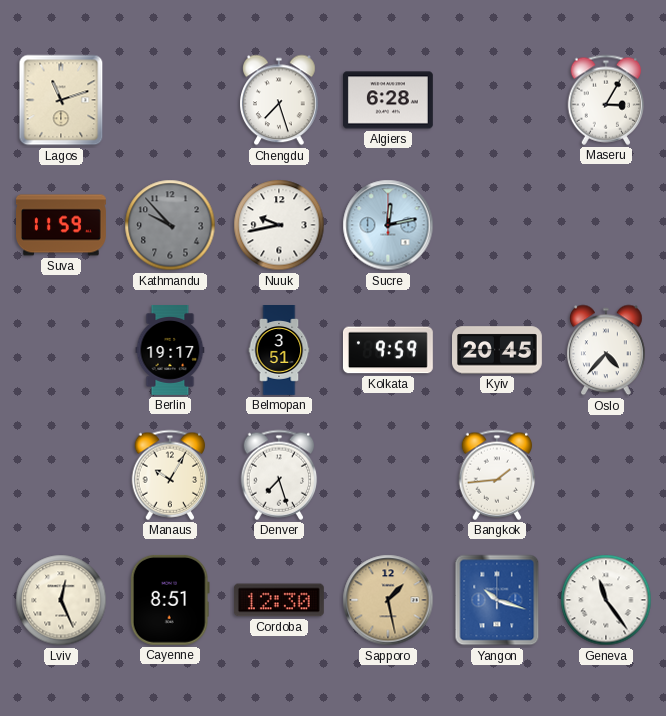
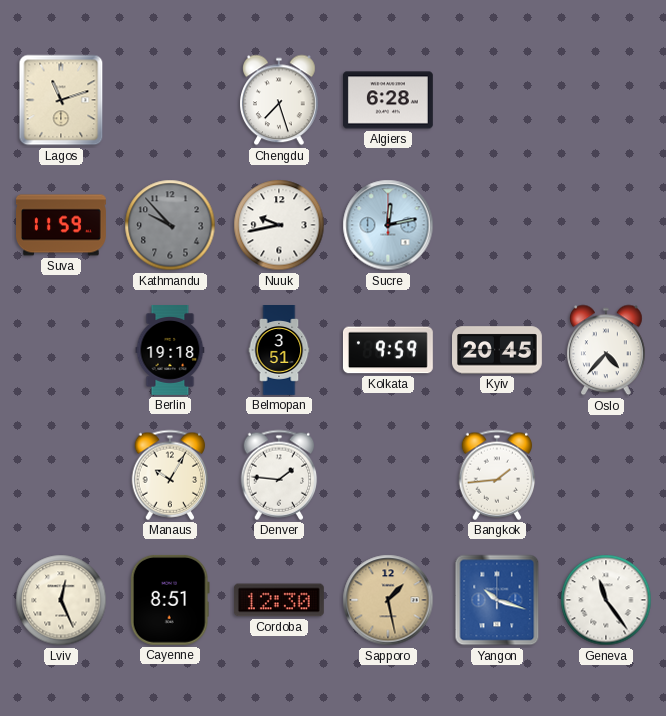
Maseru: 3:05 -> none
Berlin: 19:17 -> 19:18
Denver: 7:27 -> 1:46
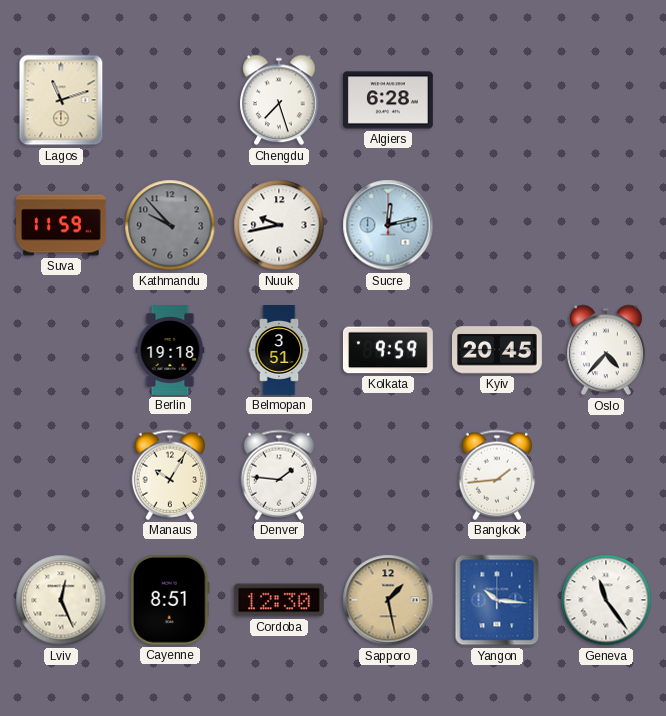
Yangon: 10:18 -> 10:16
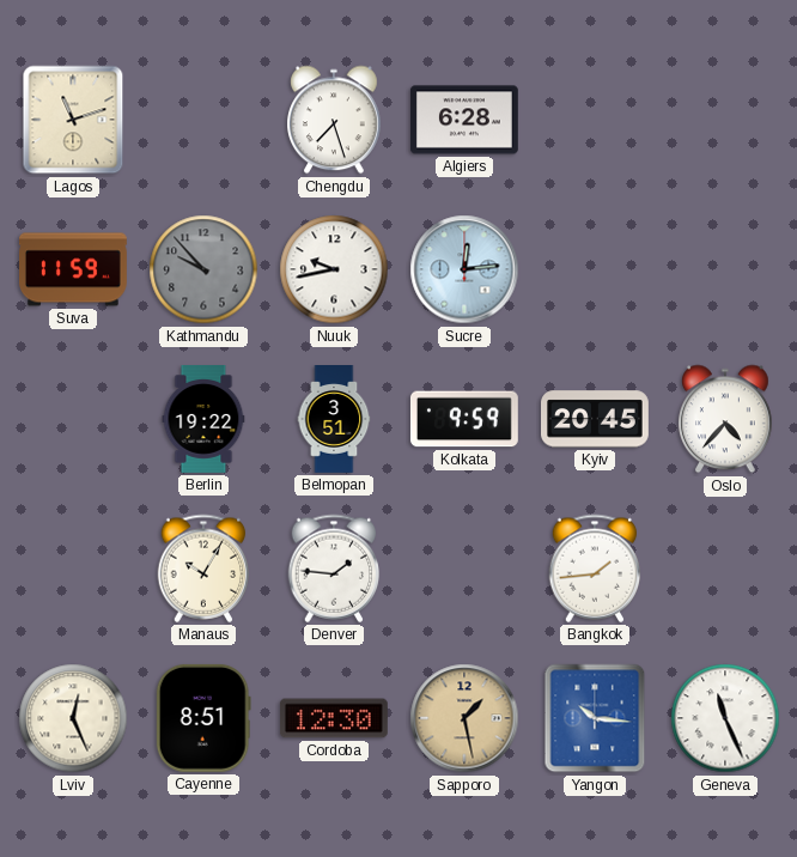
Sucre: 12:13 -> 12:14
Berlin: 19:18 -> 19:22
Geneva: 11:24 -> 11:26
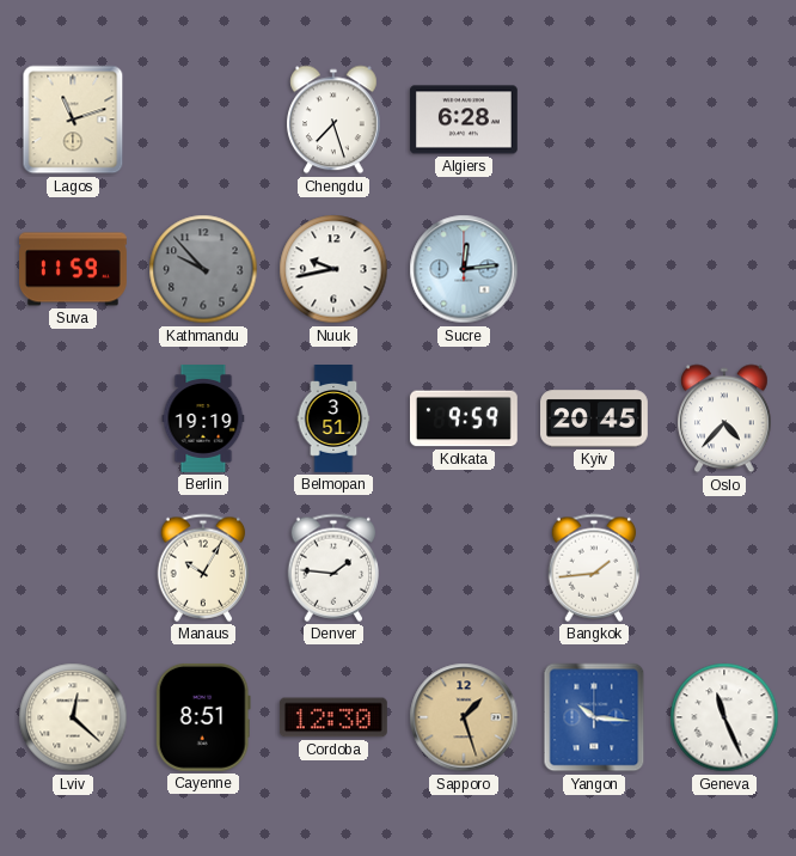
Berlin: 19:22 -> 19:19
Lviv: 12:26 -> 12:22
Sapporo: 1:28 -> 1:27
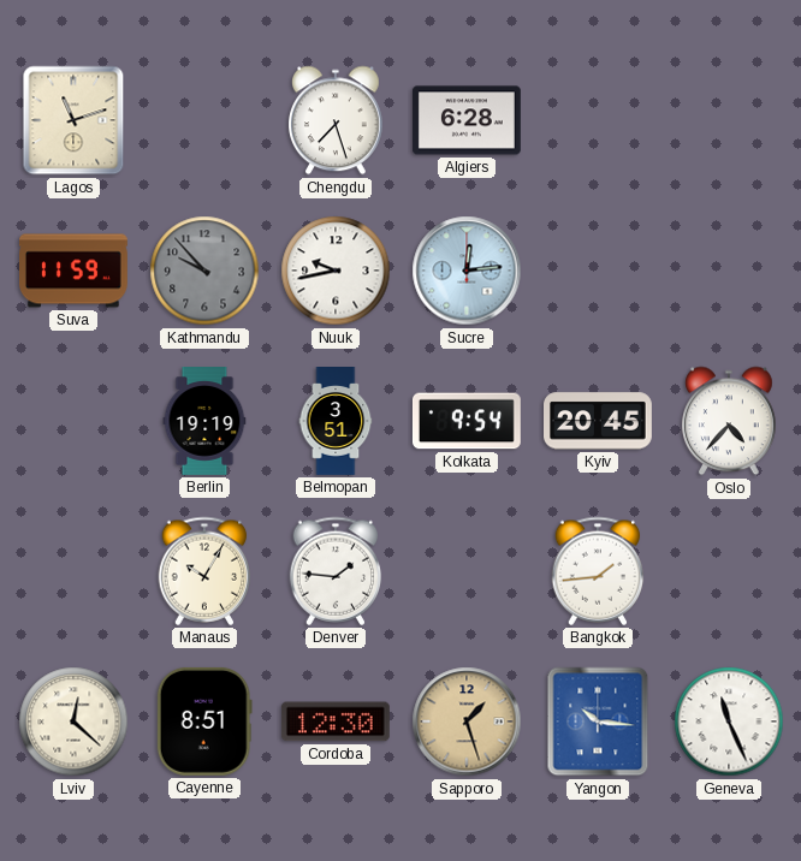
Kolkata: 9:59 -> 9:54
